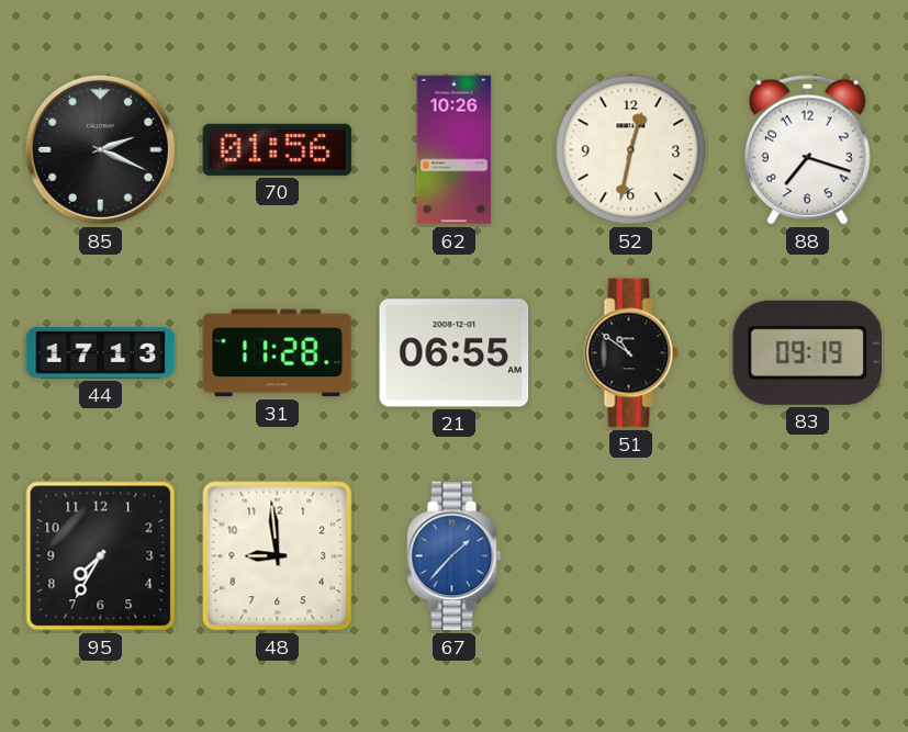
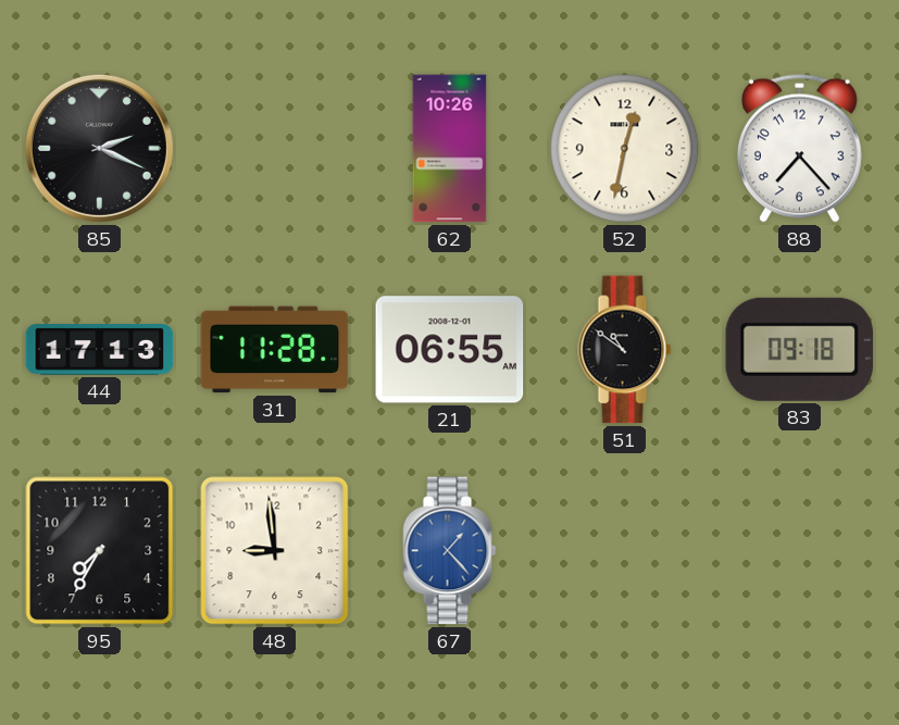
70: 01:56 -> none
88: 7:18 -> 7:23
83: 09:19 -> 09:18
67: 1:37 -> 1:23
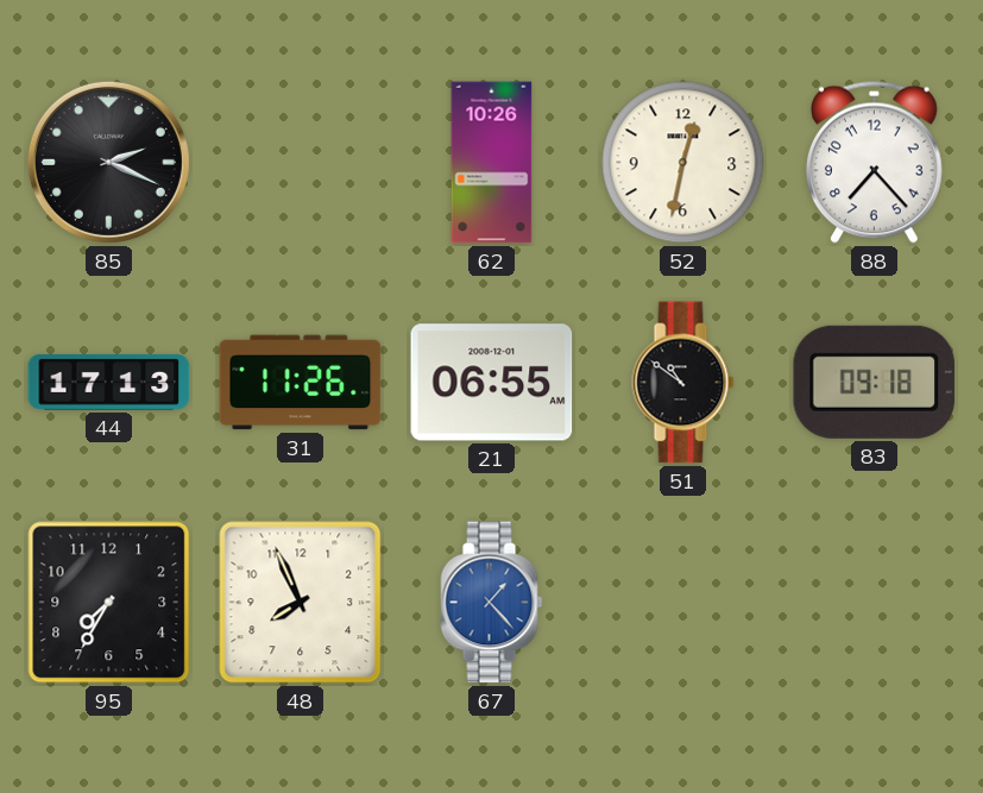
31: 11:28 -> 11:26
48: 8:59 -> 7:56
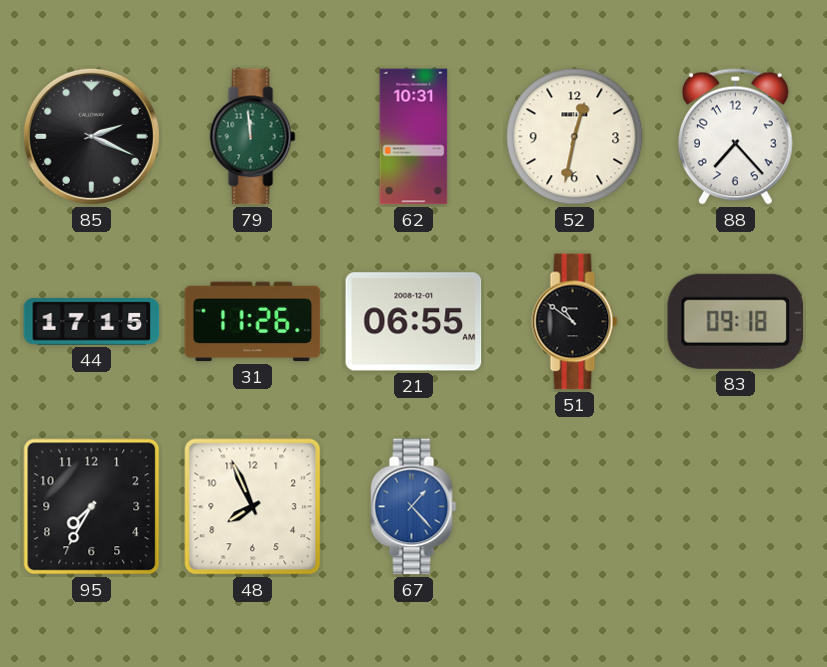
79: none -> 11:59
62: 10:26 -> 10:31
44: 17:13 -> 17:15
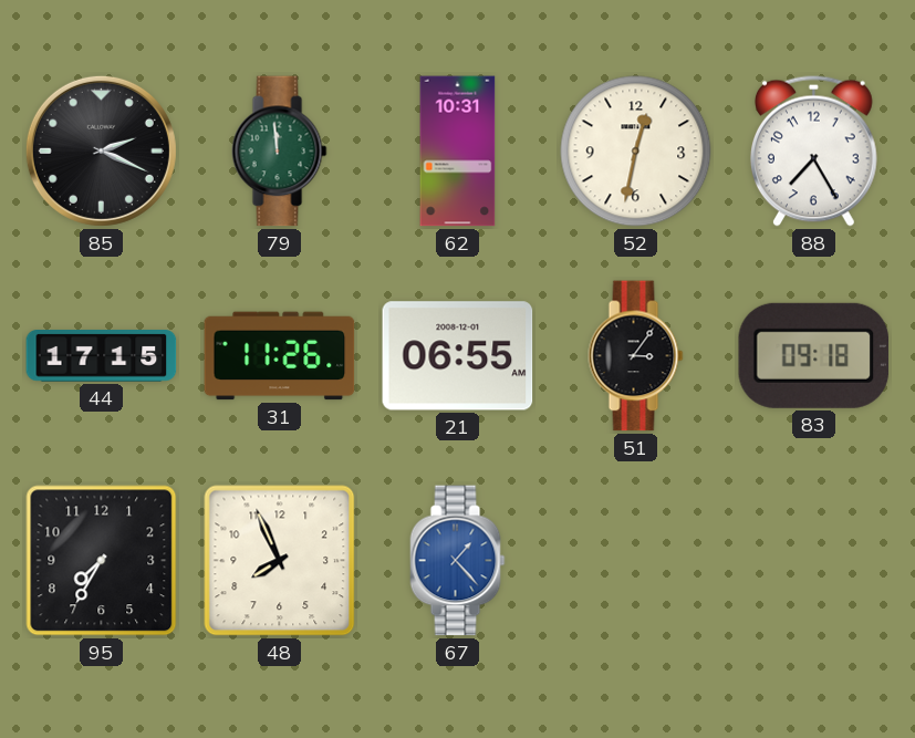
88: 7:23 -> 7:25
51: 10:51 -> 3:06
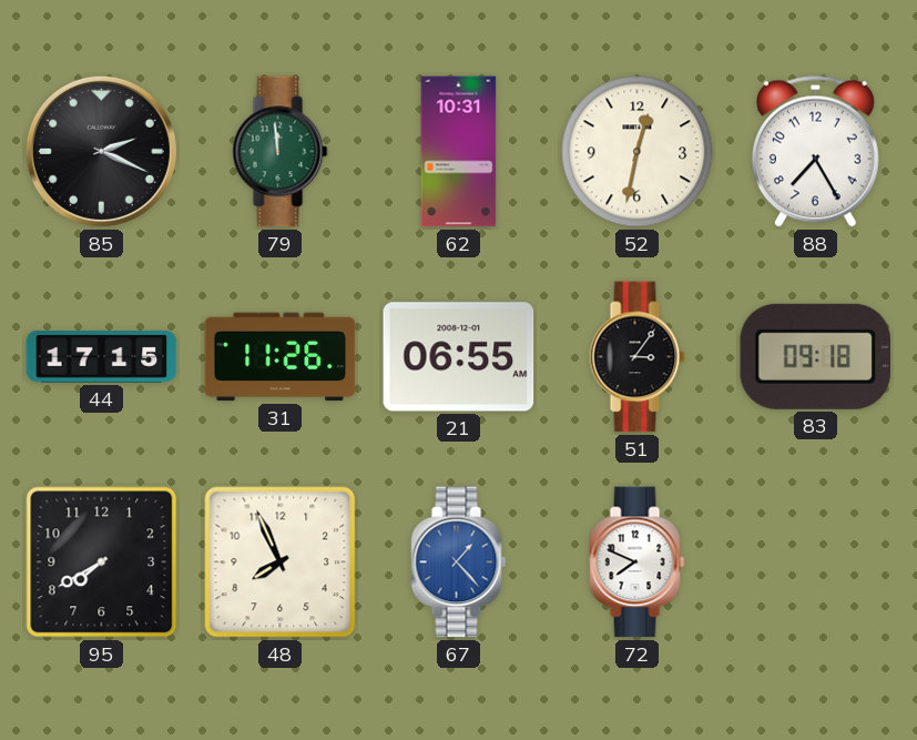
95: 7:35 -> 7:40
72: none -> 7:49
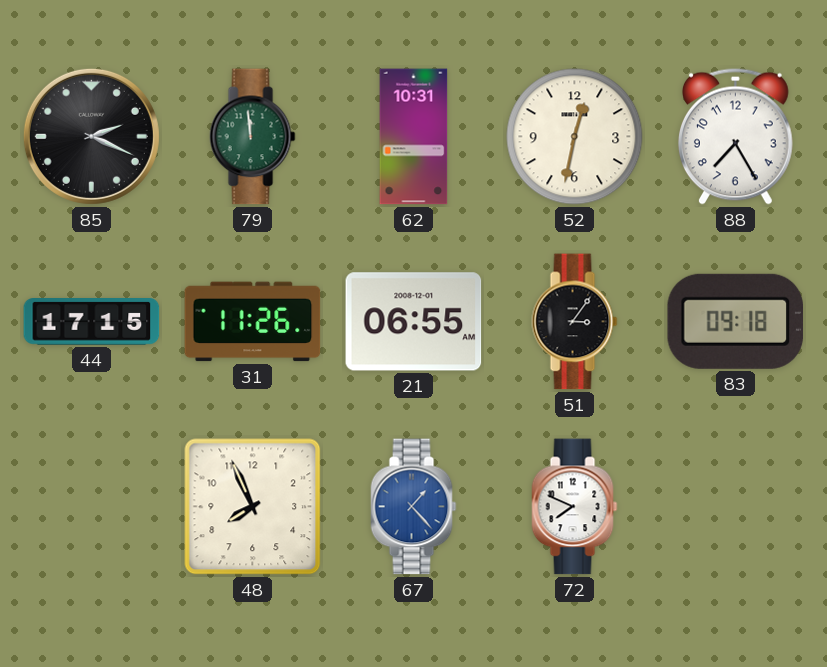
95: 7:40 -> none
